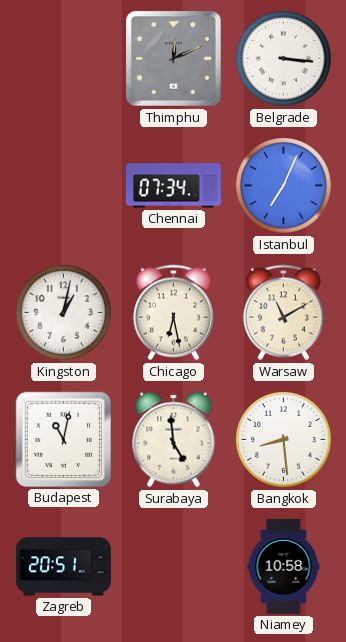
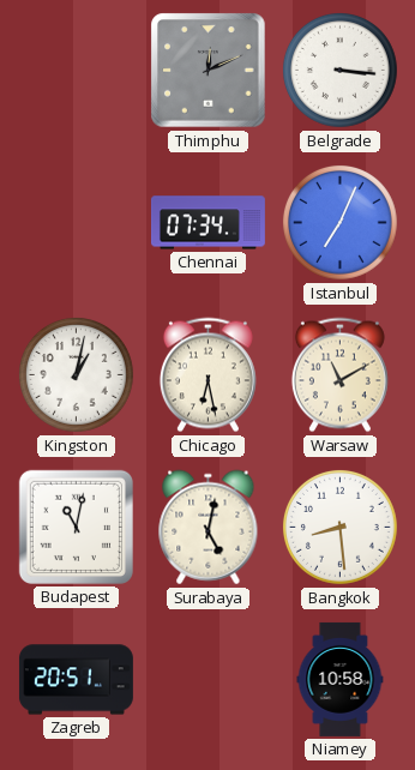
Surabaya: 4:59 -> 5:02
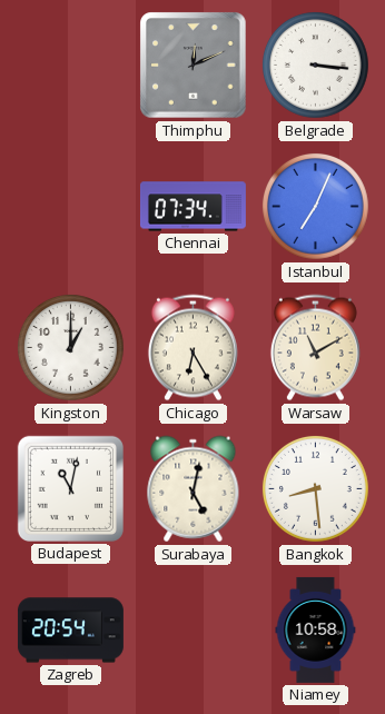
Kingston: 1:02 -> 1:00
Chicago: 6:28 -> 6:25
Zagreb: 20:51 -> 20:54
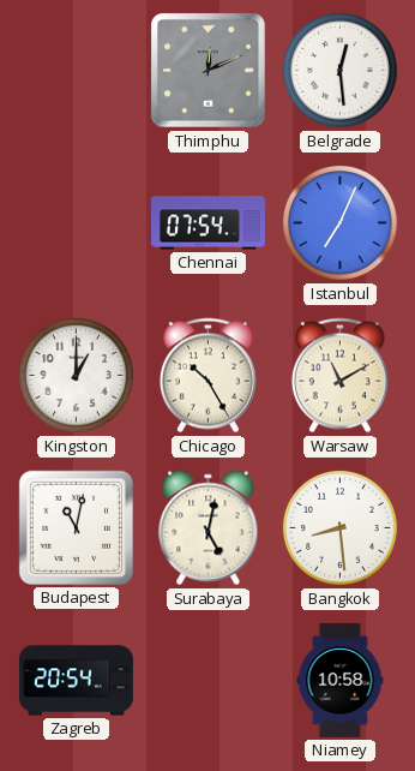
Belgrade: 3:16 -> 12:29
Chennai: 07:34 -> 07:54
Chicago: 6:25 -> 10:25
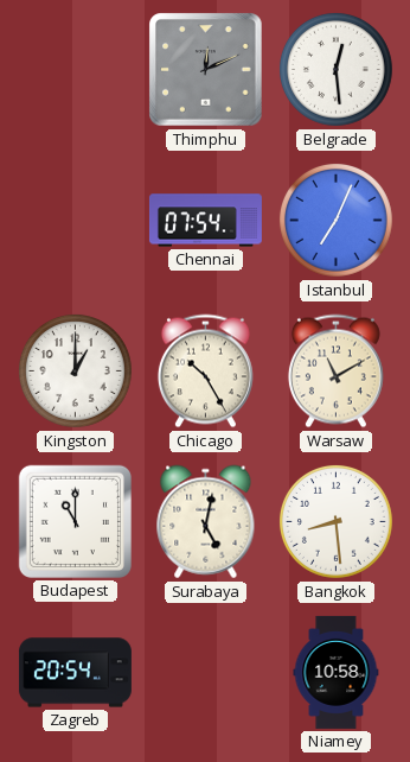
Budapest: 11:02 -> 11:00
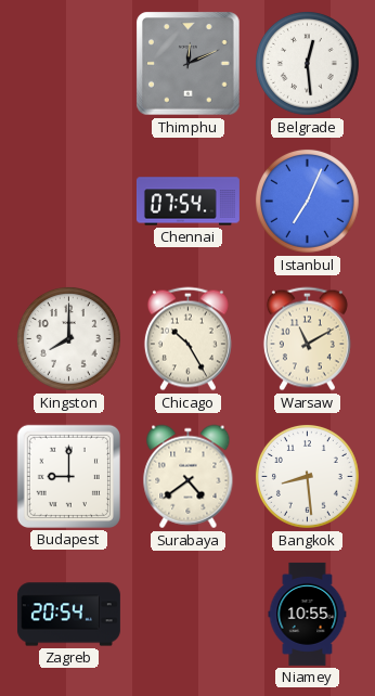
Kingston: 1:00 -> 8:00
Budapest: 11:00 -> 9:00
Surabaya: 5:02 -> 4:39
Niamey: 10:58 -> 10:55
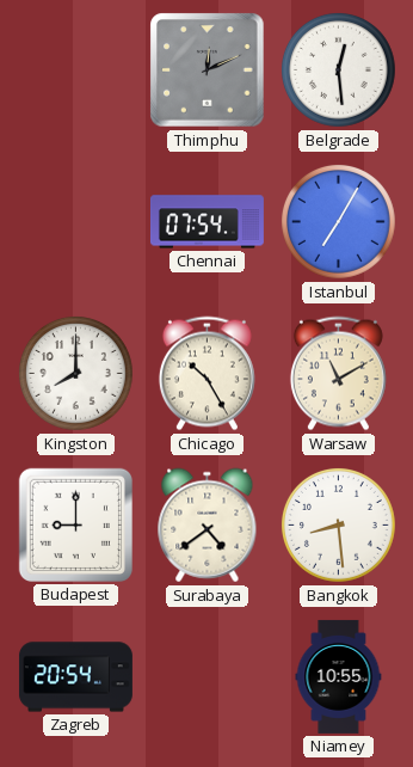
Istanbul: 7:04 -> 7:05
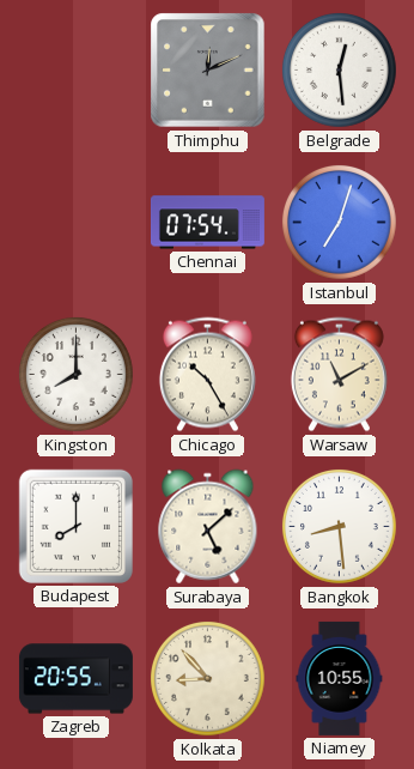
Istanbul: 7:05 -> 7:03
Budapest: 9:00 -> 8:00
Surabaya: 4:39 -> 5:08
Zagreb: 20:54 -> 20:55
Kolkata: none -> 8:53
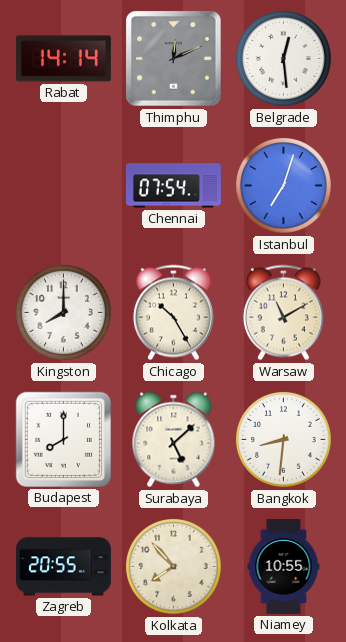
Rabat: none -> 14:14
Bangkok: 8:29 -> 8:31
Kolkata: 8:53 -> 7:53
